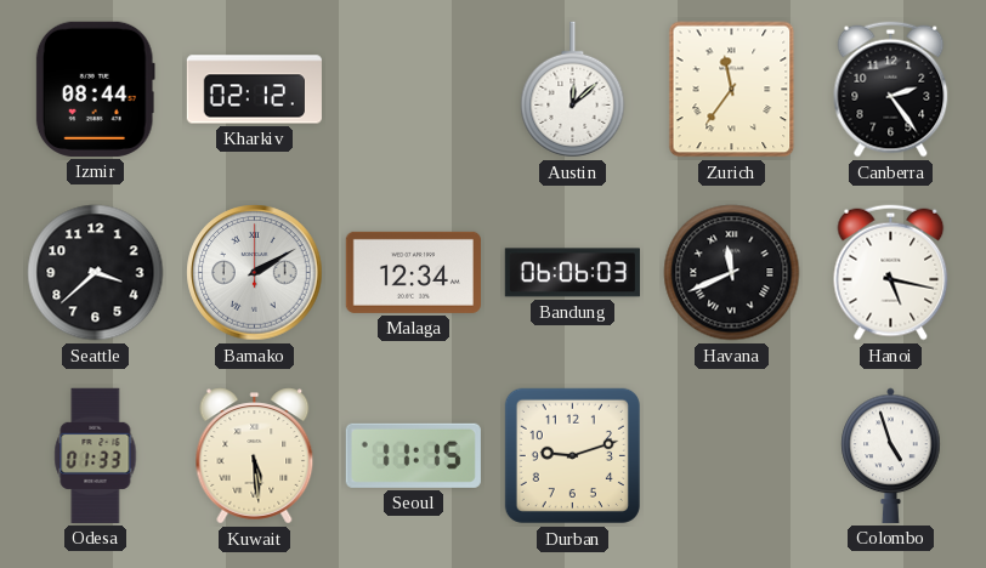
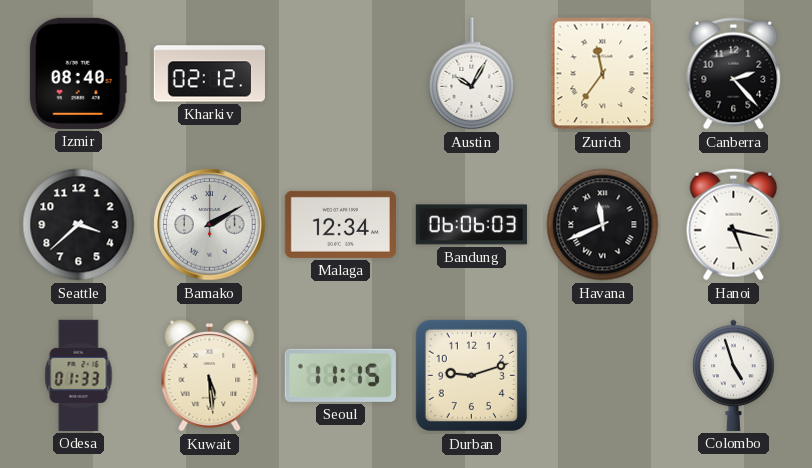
Izmir: 08:44 -> 08:40
Austin: 12:08 -> 10:05
Canberra: 2:24 -> 2:23
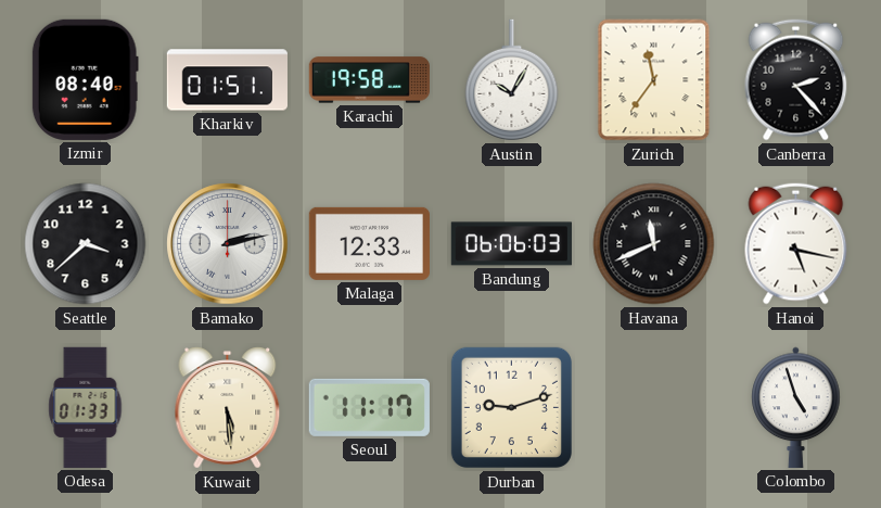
Kharkiv: 02:12 -> 01:51
Karachi: none -> 19:58
Bamako: 2:10 -> 2:13
Malaga: 12:34 -> 12:33
Seoul: 11:15 -> 11:17
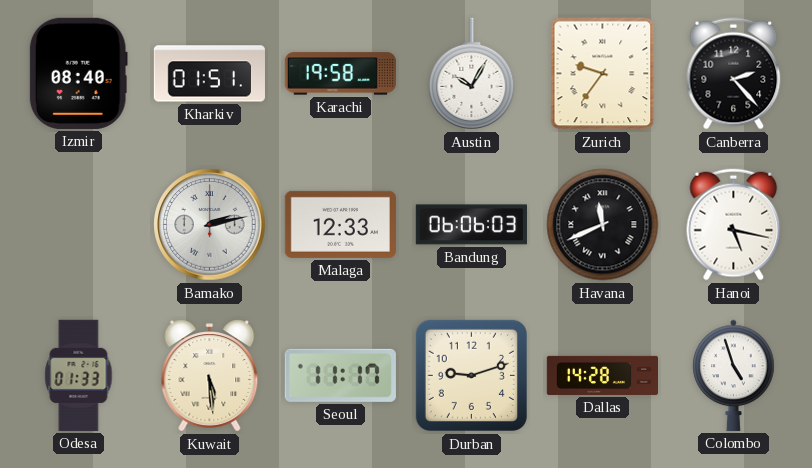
Zurich: 11:36 -> 9:36
Seattle: 3:38 -> none
Dallas: none -> 14:28
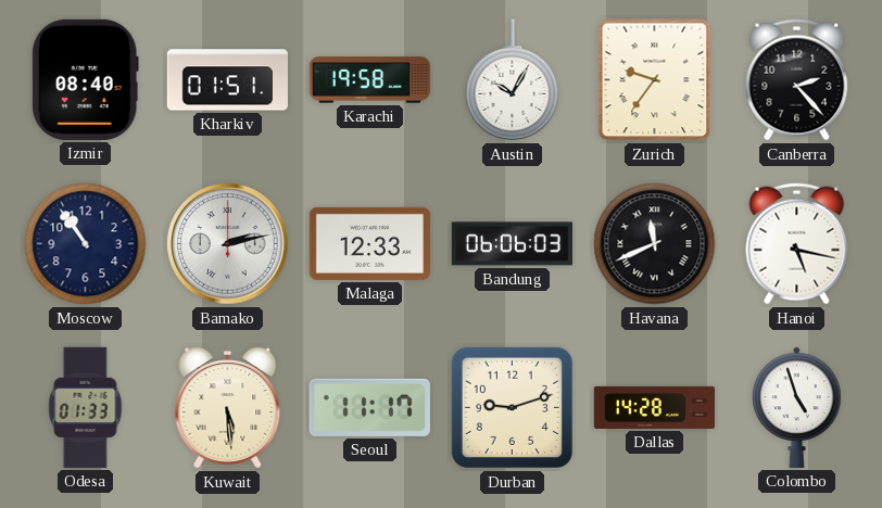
Moscow: none -> 10:54
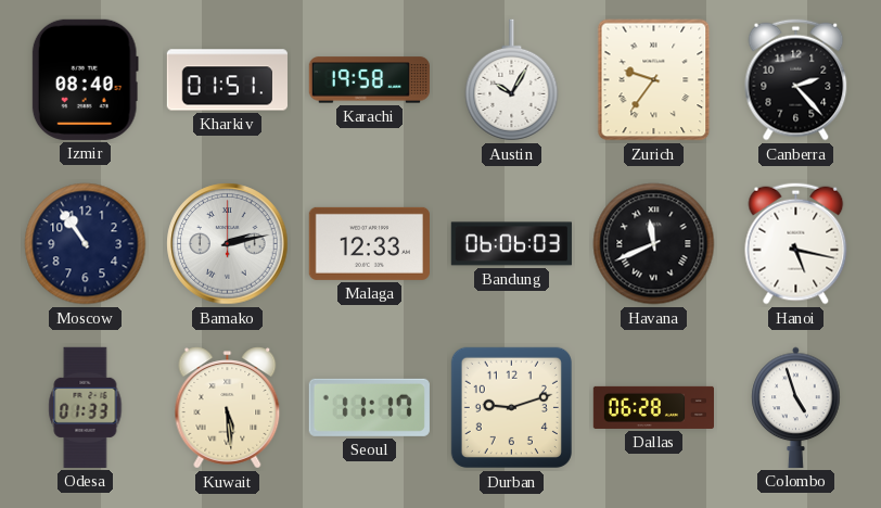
Dallas: 14:28 -> 06:28
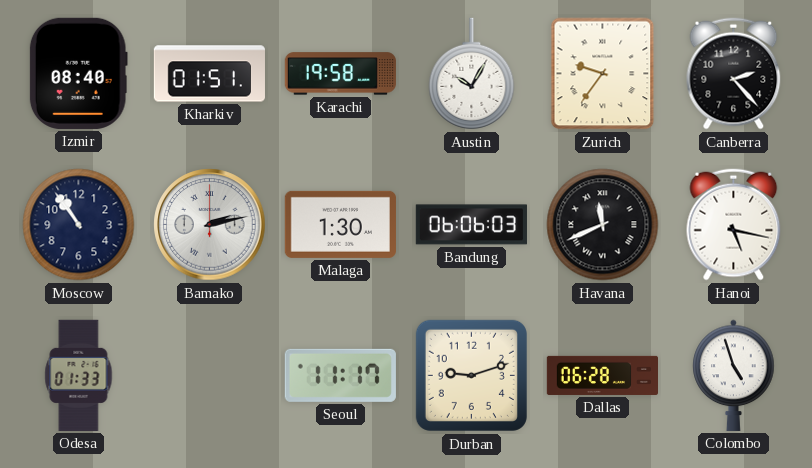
Malaga: 12:33 -> 1:30
Kuwait: 5:29 -> none
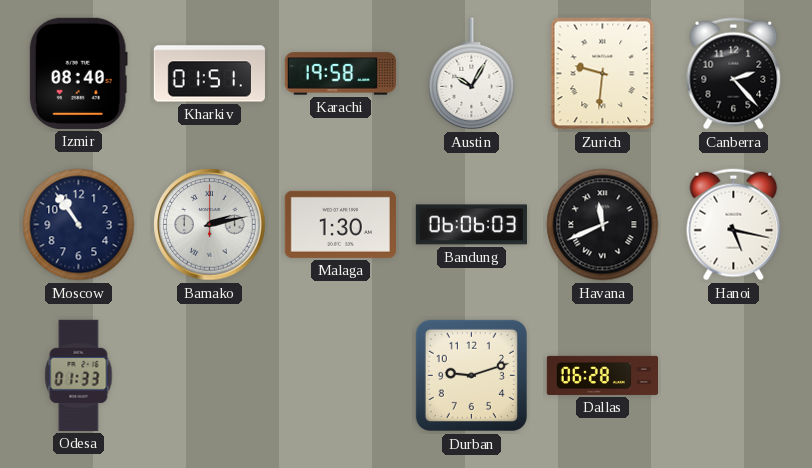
Zurich: 9:36 -> 9:31
Seoul: 11:17 -> none
Colombo: 4:57 -> none
